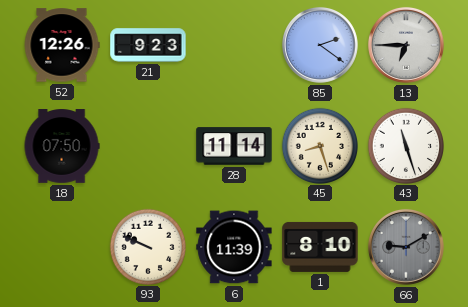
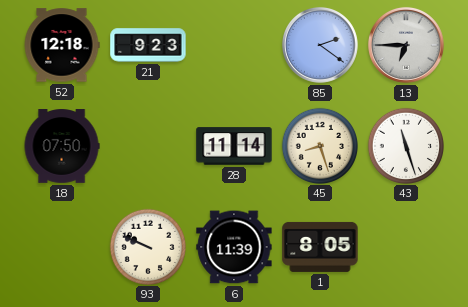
52: 12:26 -> 12:18
1: 8:10 -> 8:05
66: 9:10 -> none
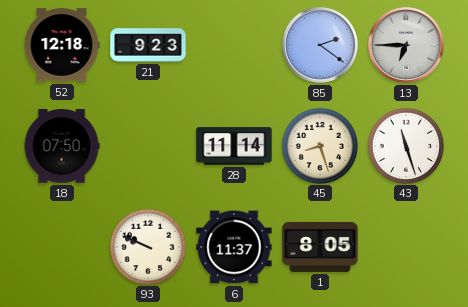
6: 11:39 -> 11:37
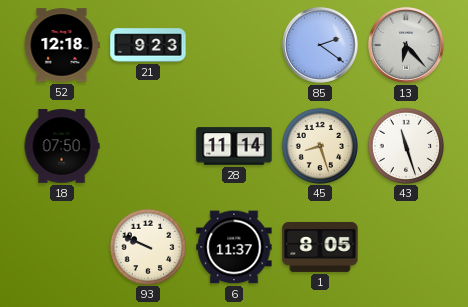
13: 6:45 -> 6:23
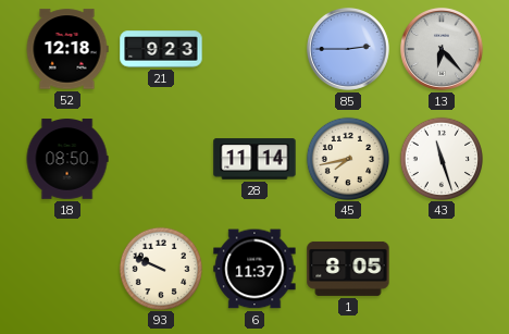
85: 2:21 -> 2:45
18: 07:50 -> 08:50
45: 8:27 -> 7:43
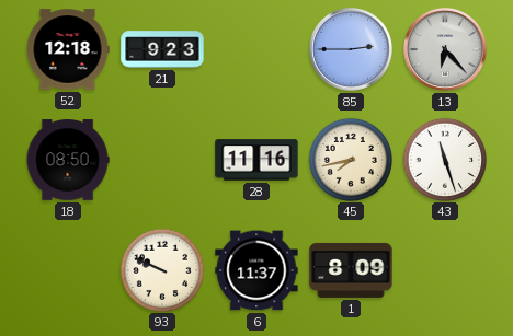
28: 11:14 -> 11:16
1: 8:05 -> 8:09
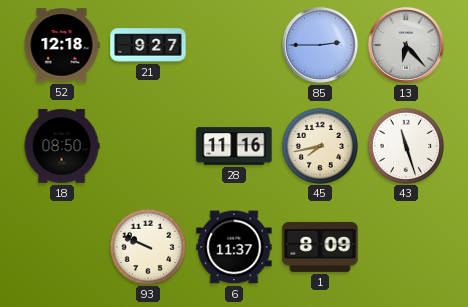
21: 9:23 -> 9:27
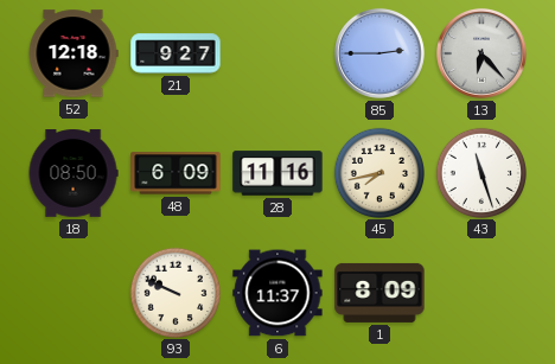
48: none -> 6:09
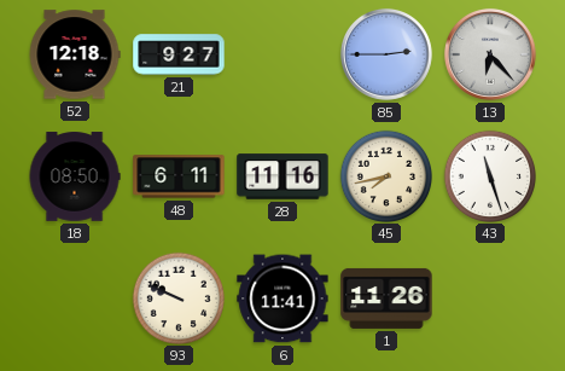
48: 6:09 -> 6:11
6: 11:37 -> 11:41
1: 8:09 -> 11:26
